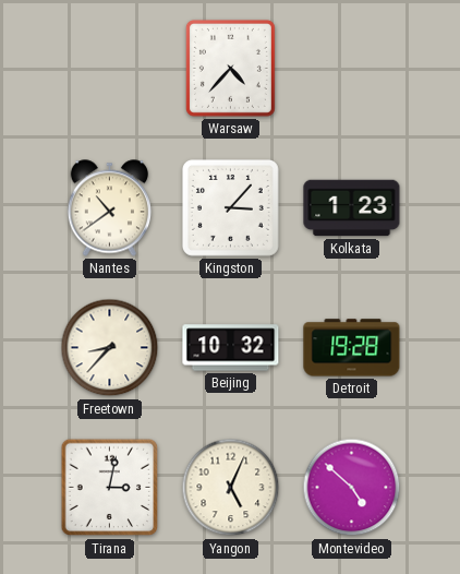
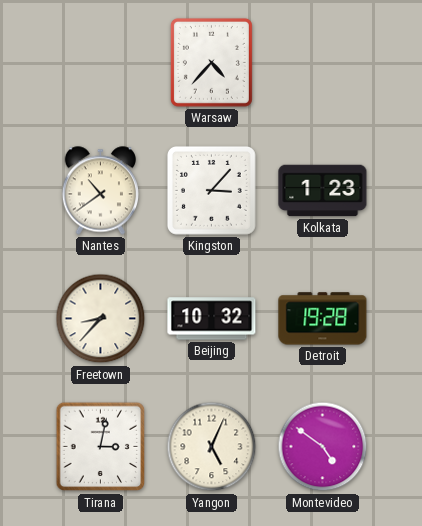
Montevideo: 4:52 -> 4:51
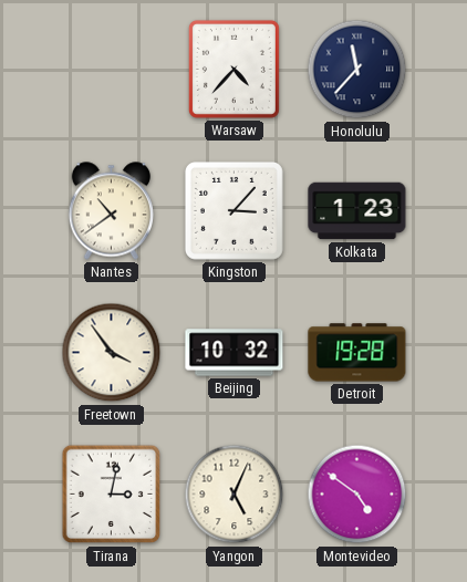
Honolulu: none -> 11:37
Freetown: 8:37 -> 3:54
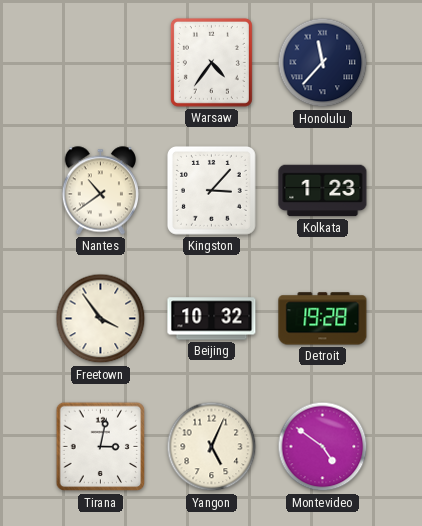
Warsaw: 4:37 -> 4:36
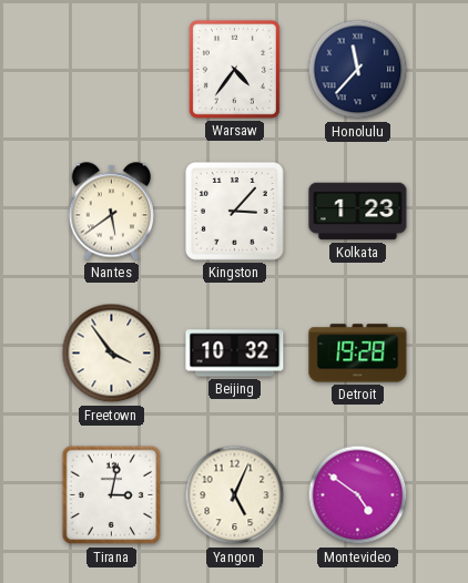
Nantes: 10:39 -> 5:39
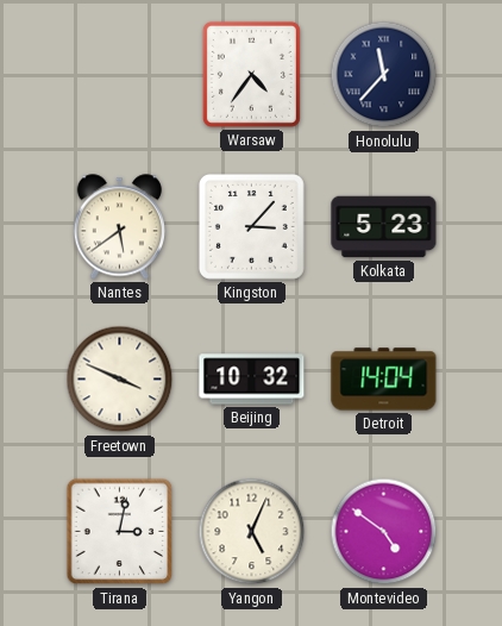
Kolkata: 1:23 -> 5:23
Freetown: 3:54 -> 3:49
Detroit: 19:28 -> 14:04
